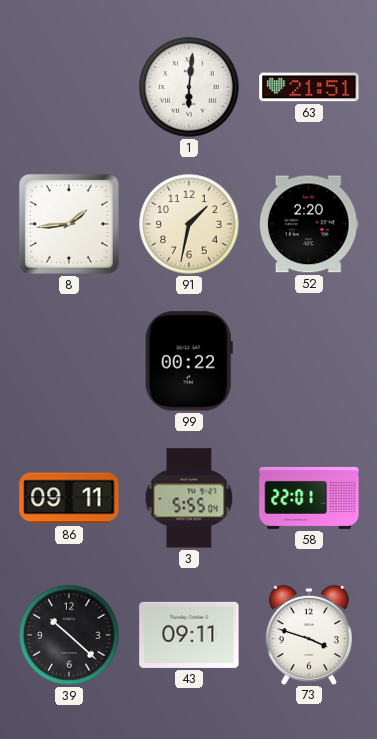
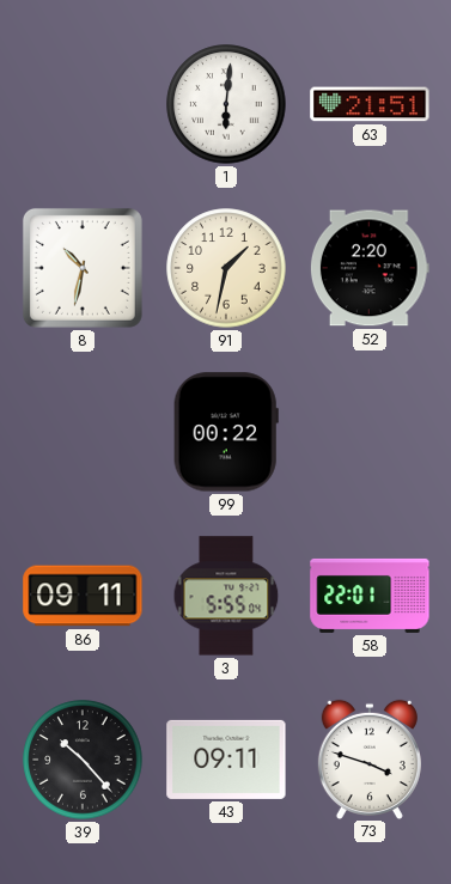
8: 1:44 -> 10:32
39: 10:22 -> 10:23
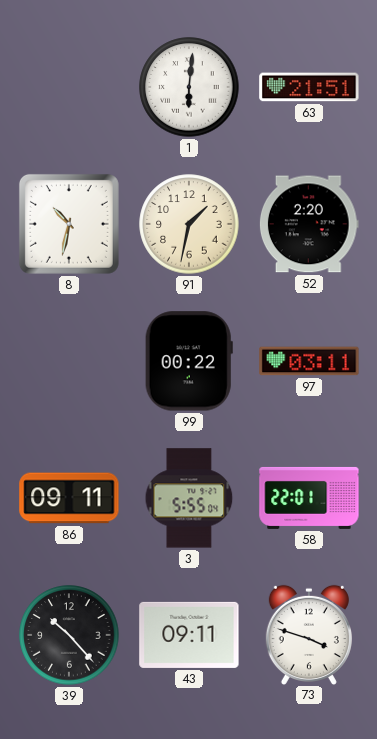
97: none -> 03:11
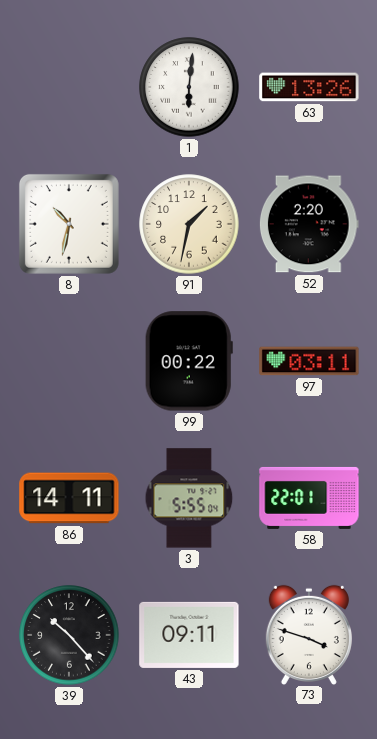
63: 21:51 -> 13:26
86: 09:11 -> 14:11
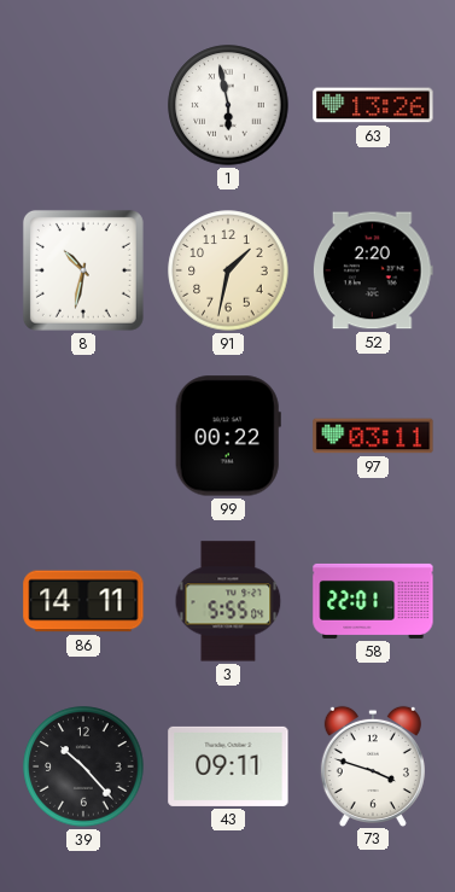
1: 6:01 -> 5:58
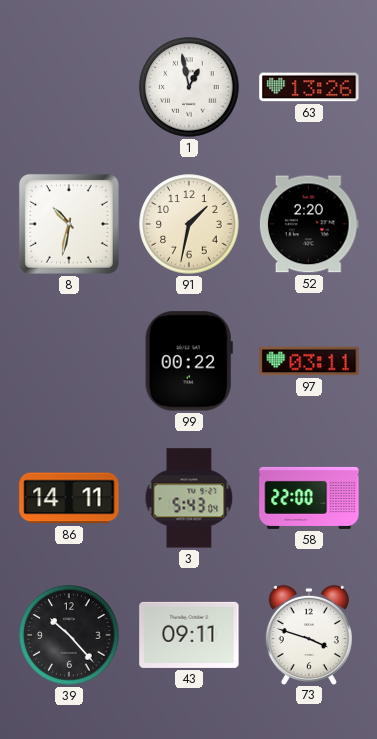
1: 5:58 -> 12:58
3: 5:55 -> 5:43
58: 22:01 -> 22:00
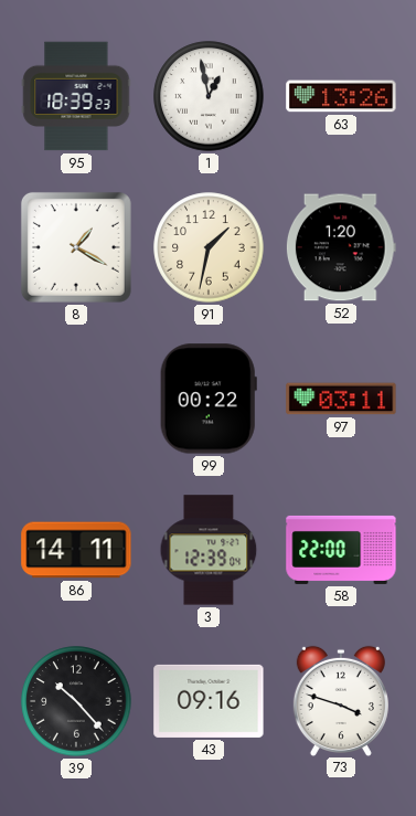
95: none -> 18:39
8: 10:32 -> 1:20
52: 2:20 -> 1:20
3: 5:43 -> 12:39
43: 09:11 -> 09:16
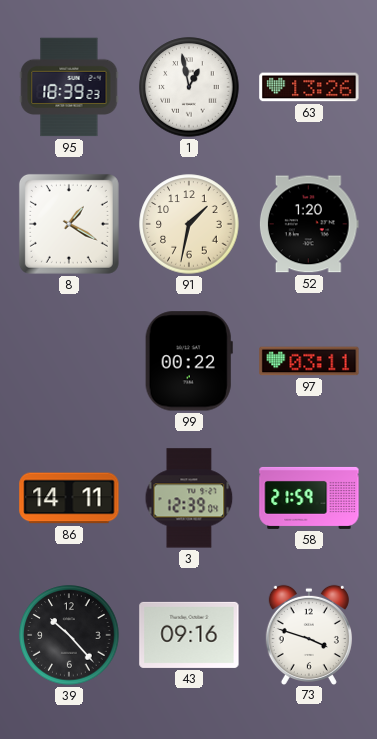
58: 22:00 -> 21:59
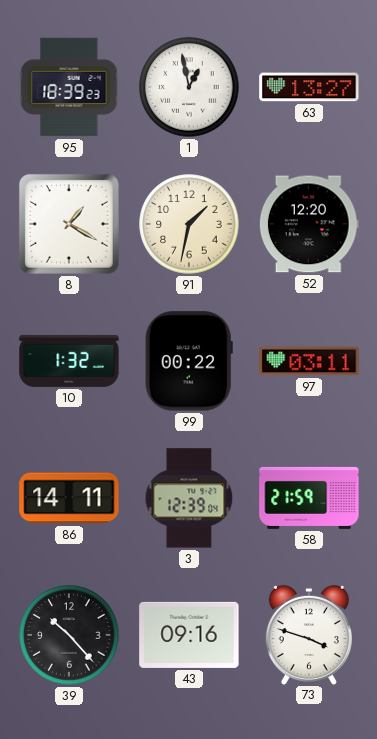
63: 13:26 -> 13:27
52: 1:20 -> 12:20
10: none -> 1:32
